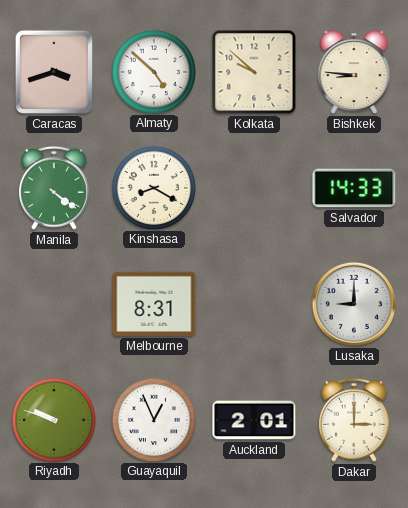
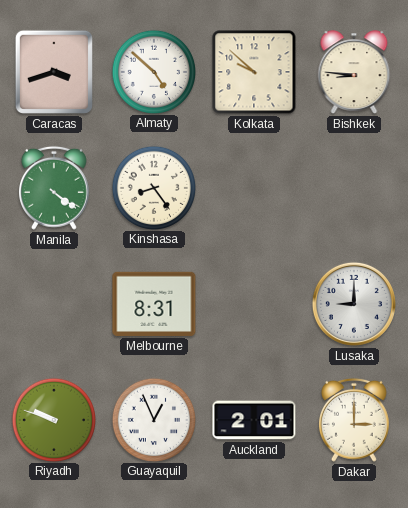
Kinshasa: 8:20 -> 8:24
Salvador: 14:33 -> none
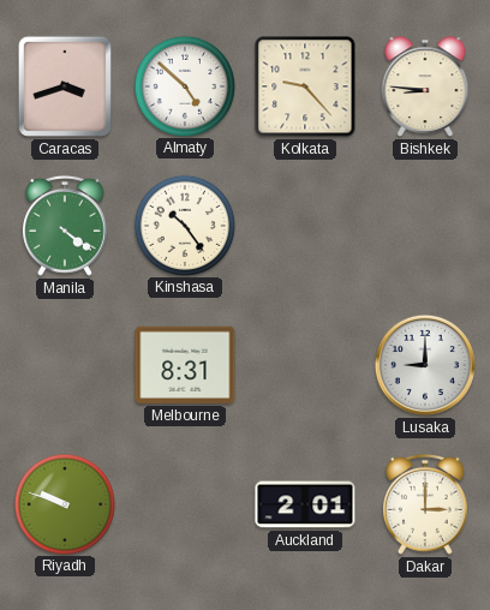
Kolkata: 9:52 -> 9:23
Kinshasa: 8:24 -> 10:24
Guayaquil: 12:56 -> none
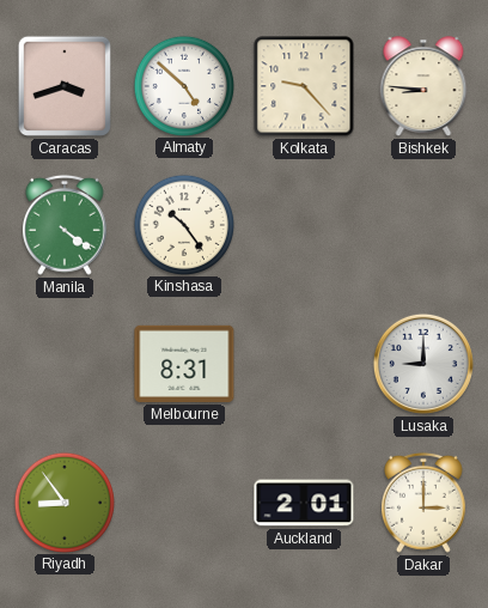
Riyadh: 9:48 -> 8:54
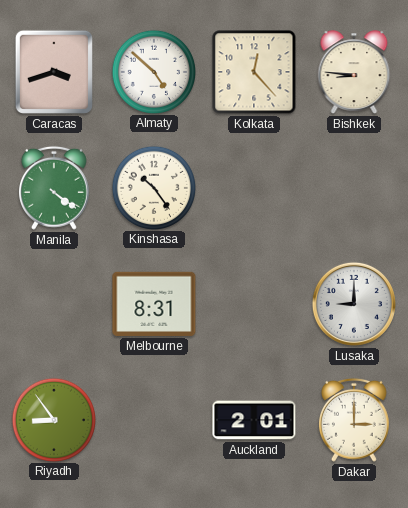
Kolkata: 9:23 -> 12:23
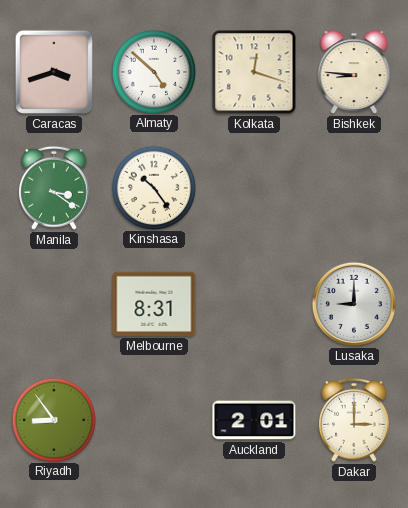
Kolkata: 12:23 -> 12:18
Manila: 4:21 -> 3:21
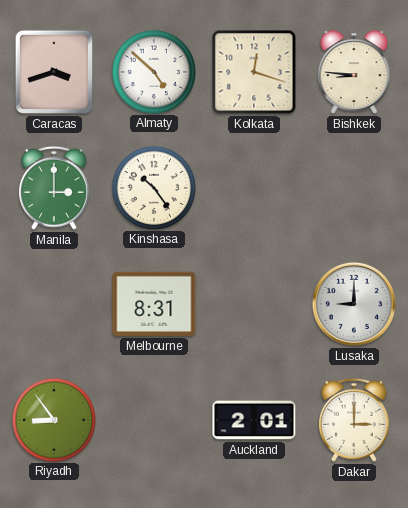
Manila: 3:21 -> 3:00
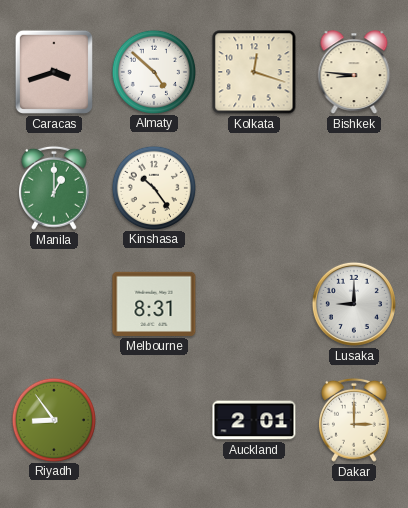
Manila: 3:00 -> 1:00
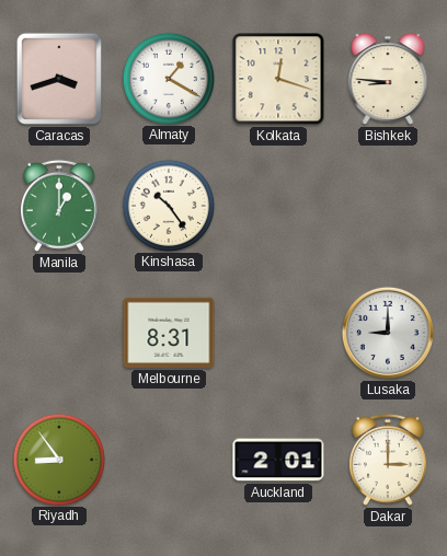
Almaty: 4:52 -> 1:20
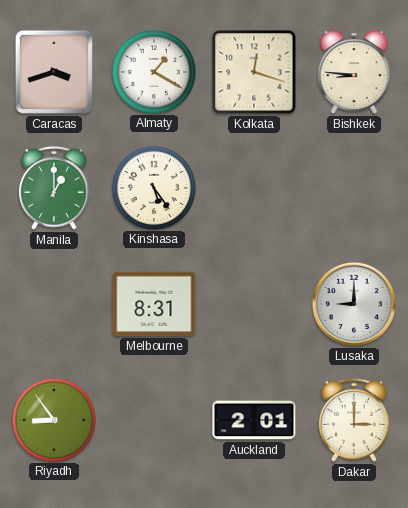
Kinshasa: 10:24 -> 5:24
